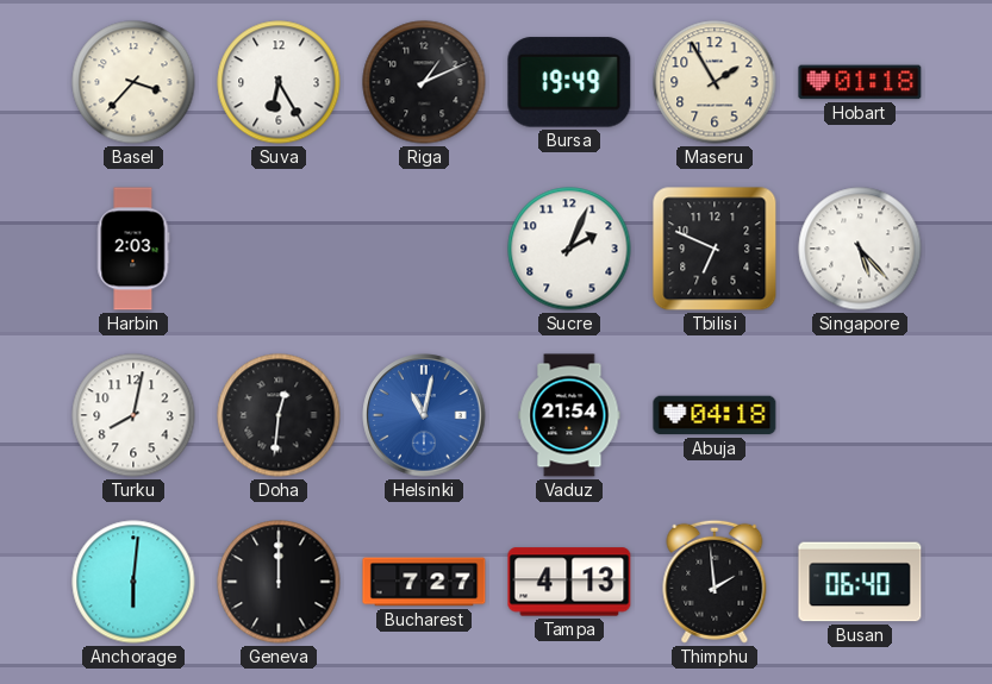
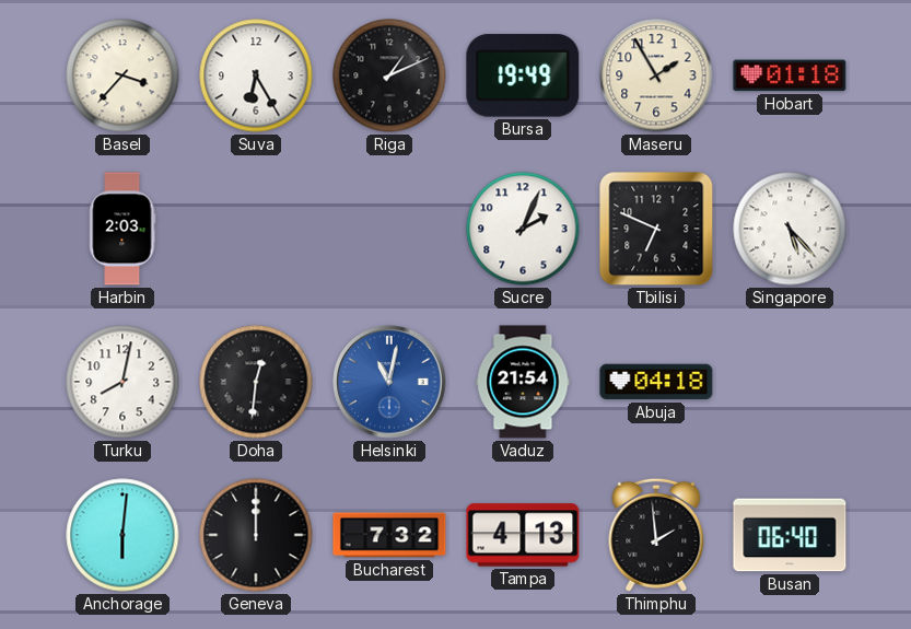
Bucharest: 7:27 -> 7:32
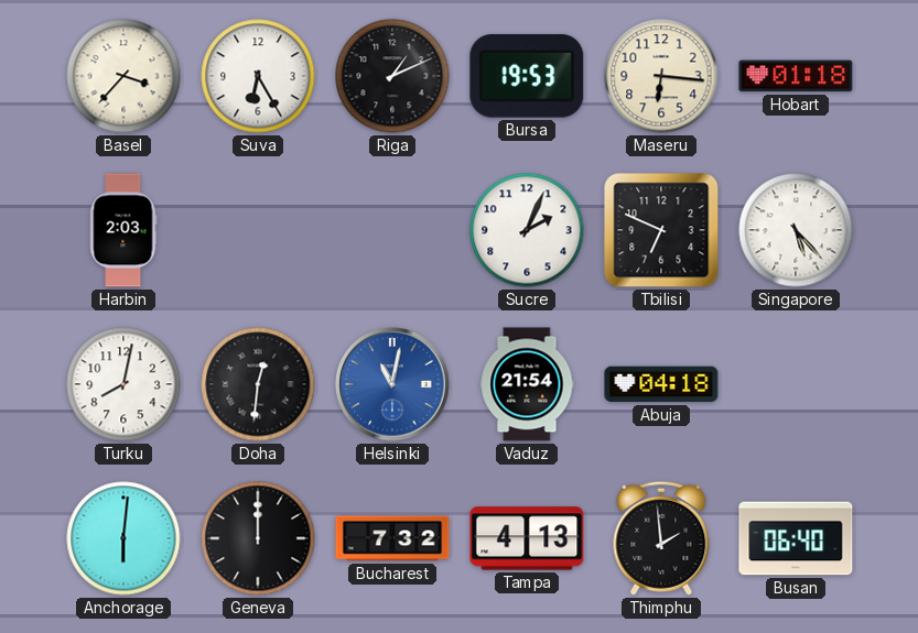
Bursa: 19:49 -> 19:53
Maseru: 1:55 -> 6:16
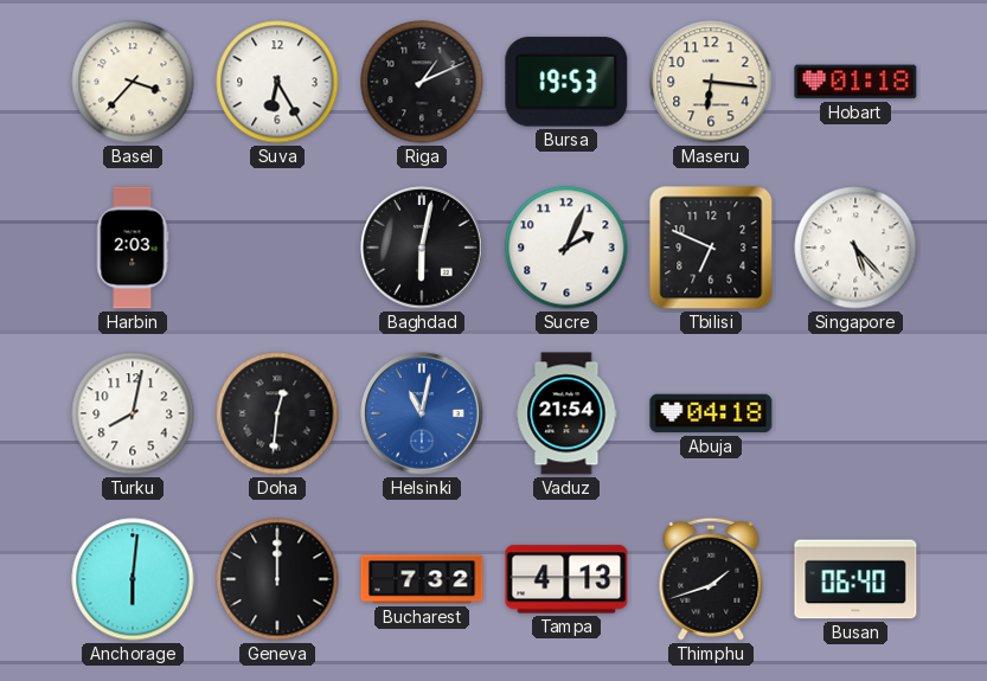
Baghdad: none -> 6:02
Thimphu: 1:59 -> 1:42
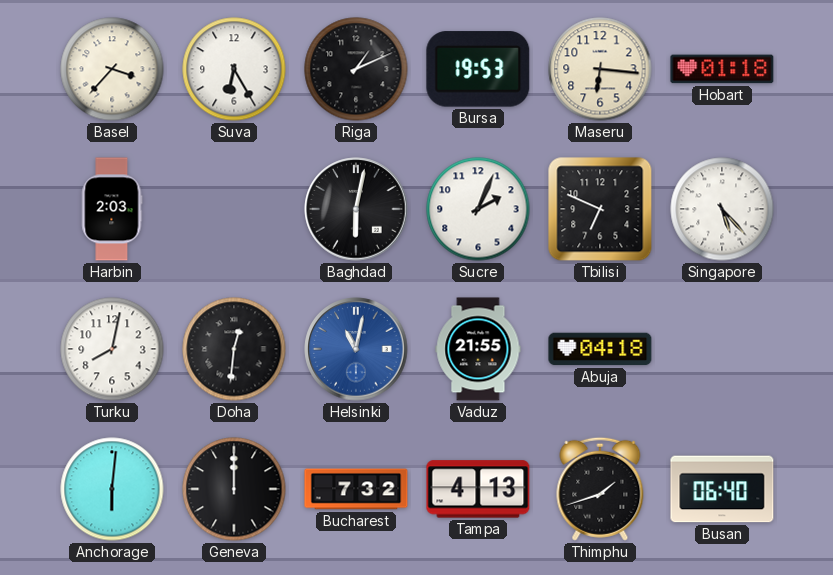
Vaduz: 21:54 -> 21:55
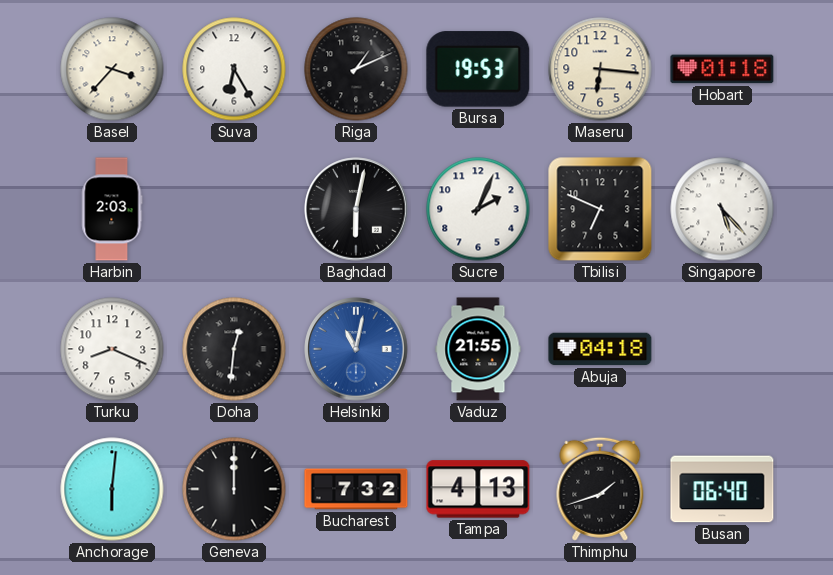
Turku: 8:02 -> 8:19
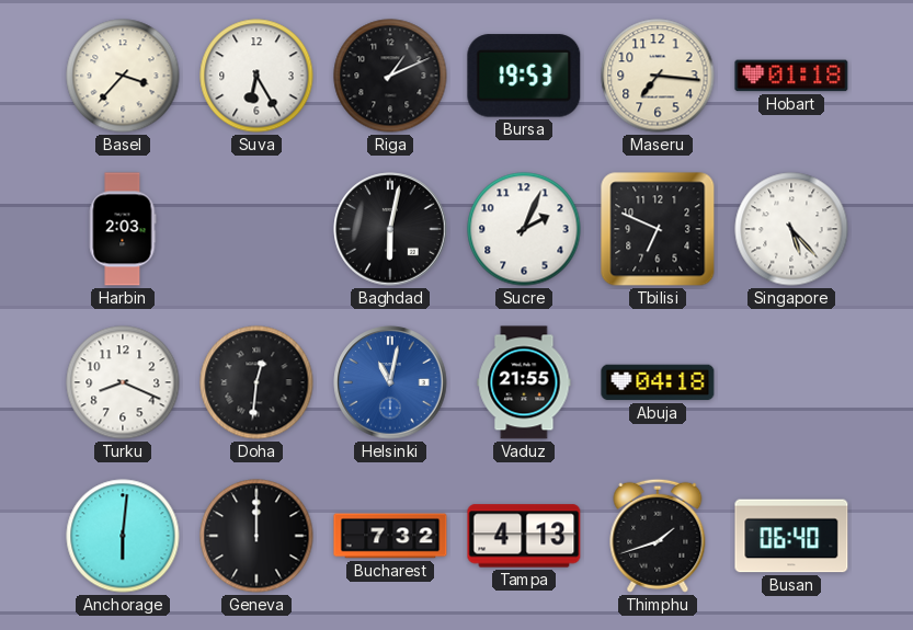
Maseru: 6:16 -> 7:16
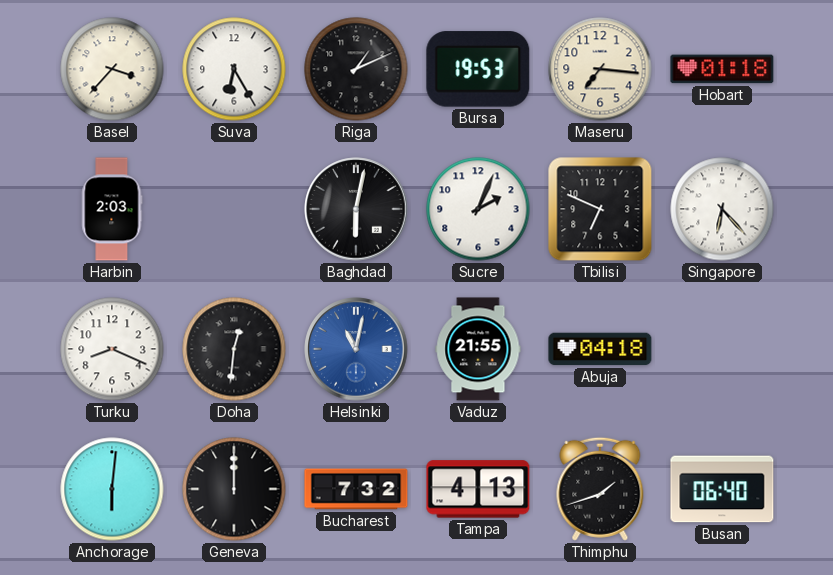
Singapore: 5:23 -> 6:23
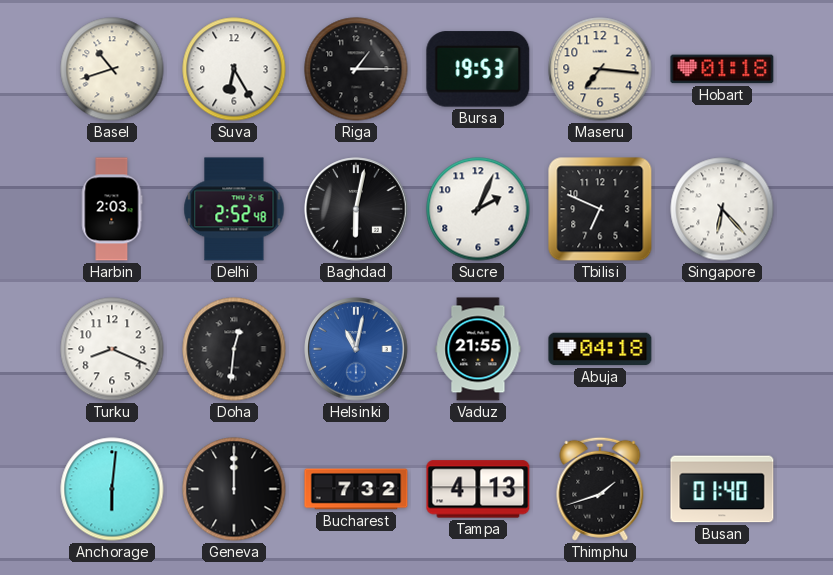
Basel: 3:37 -> 10:42
Riga: 1:11 -> 1:15
Delhi: none -> 2:52
Busan: 06:40 -> 01:40
